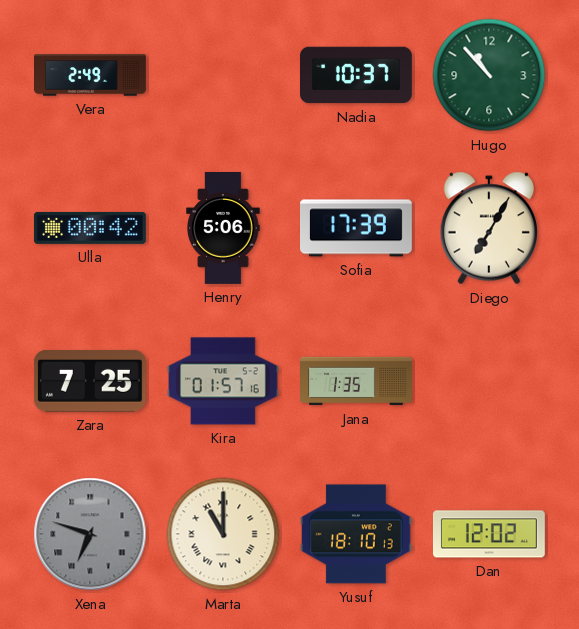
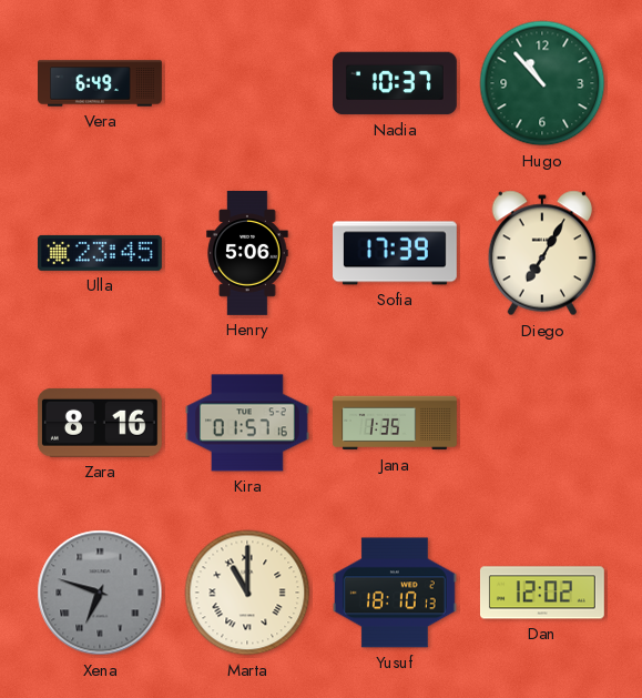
Vera: 2:49 -> 6:49
Ulla: 00:42 -> 23:45
Zara: 7:25 -> 8:16
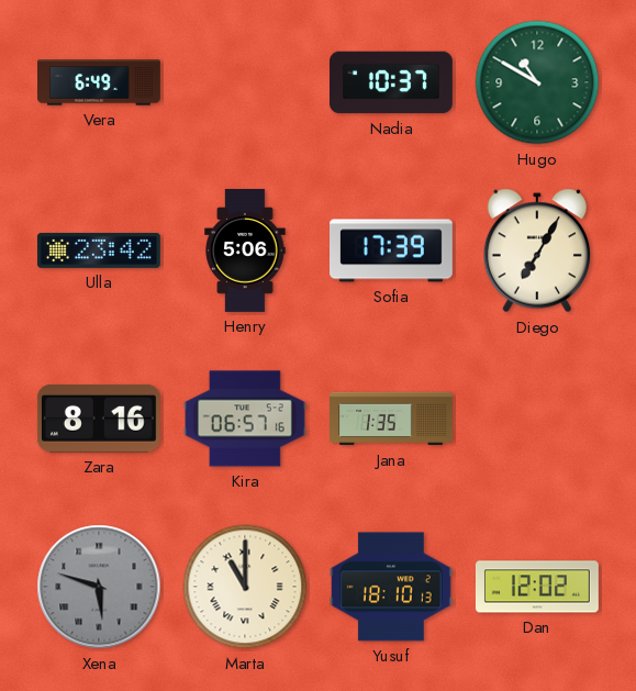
Hugo: 10:53 -> 10:50
Ulla: 23:45 -> 23:42
Kira: 01:57 -> 06:57
Xena: 6:48 -> 5:48
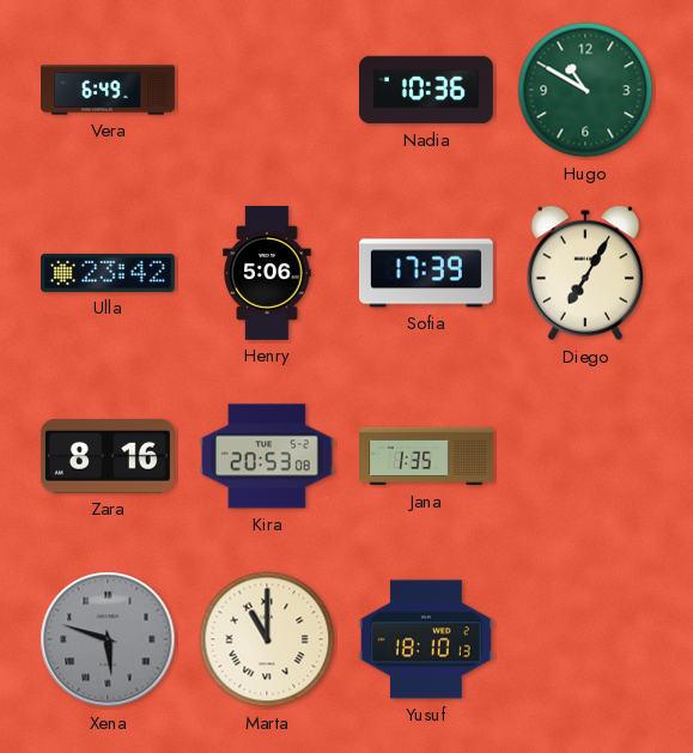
Nadia: 10:37 -> 10:36
Kira: 06:57 -> 20:53
Dan: 12:02 -> none
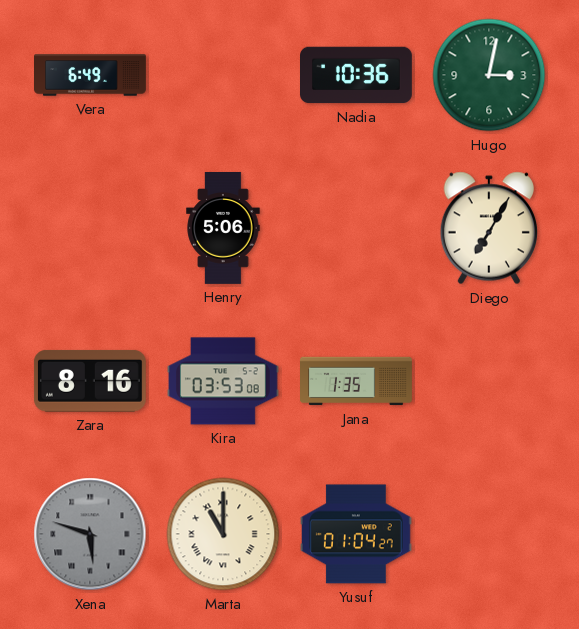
Hugo: 10:50 -> 3:02
Ulla: 23:42 -> none
Sofia: 17:39 -> none
Kira: 20:53 -> 03:53
Yusuf: 18:10 -> 01:04
